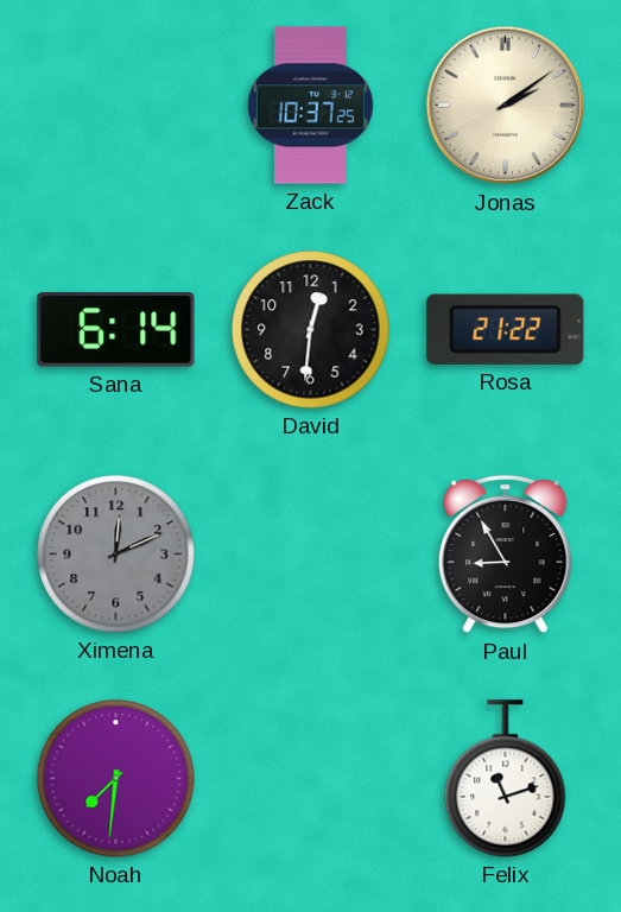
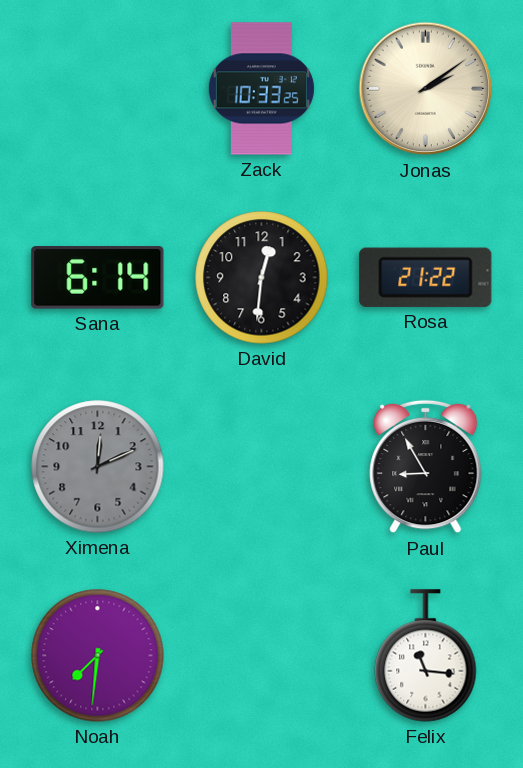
Zack: 10:37 -> 10:33
Felix: 11:12 -> 11:16
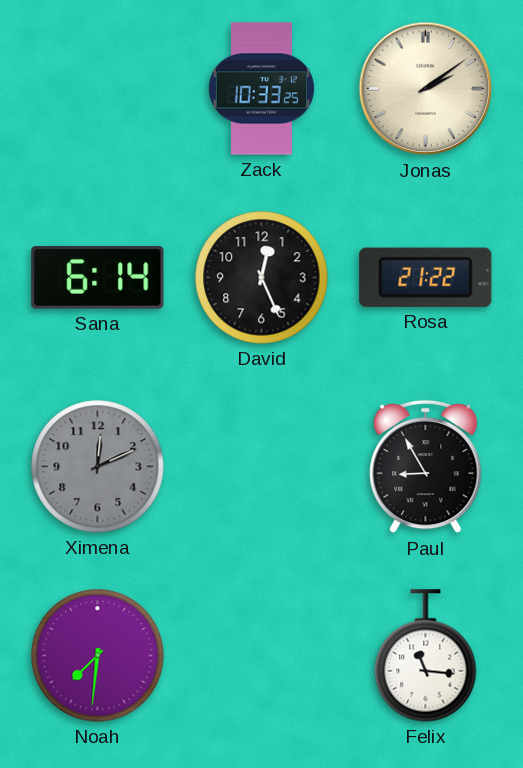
David: 12:31 -> 12:26
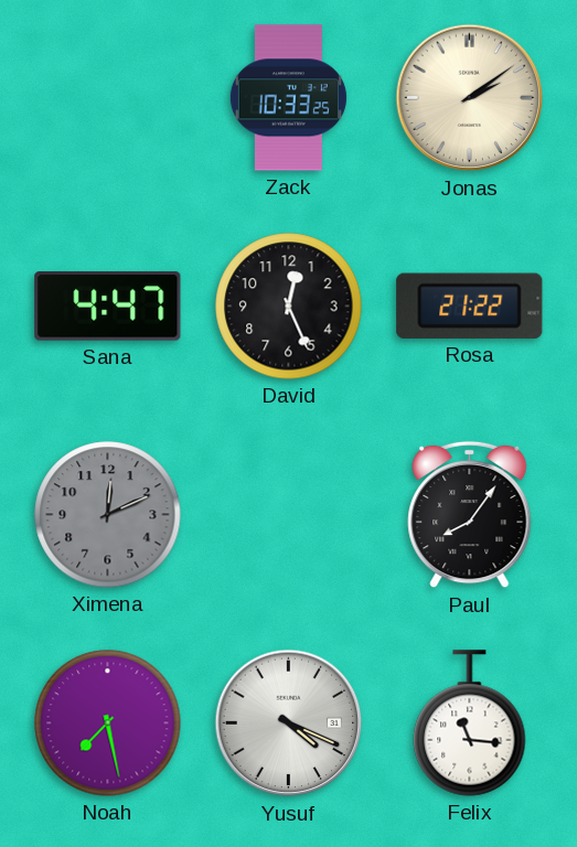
Sana: 6:14 -> 4:47
Paul: 8:55 -> 8:06
Noah: 7:31 -> 7:28
Yusuf: none -> 4:19
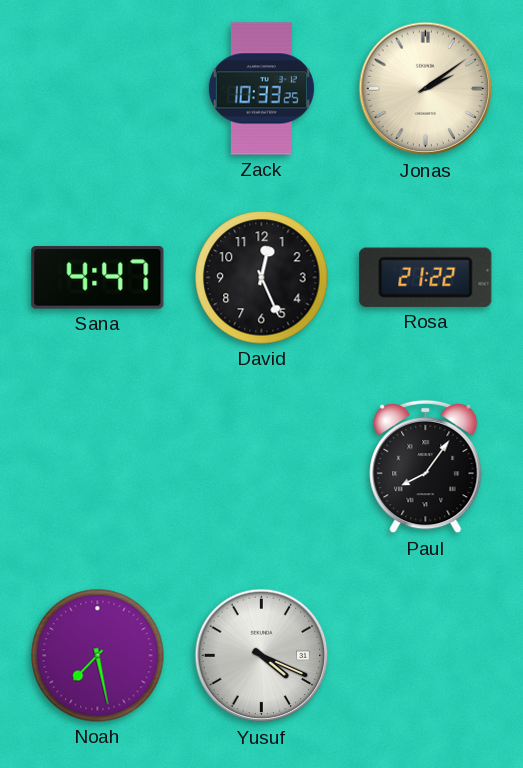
Ximena: 12:11 -> none
Felix: 11:16 -> none
